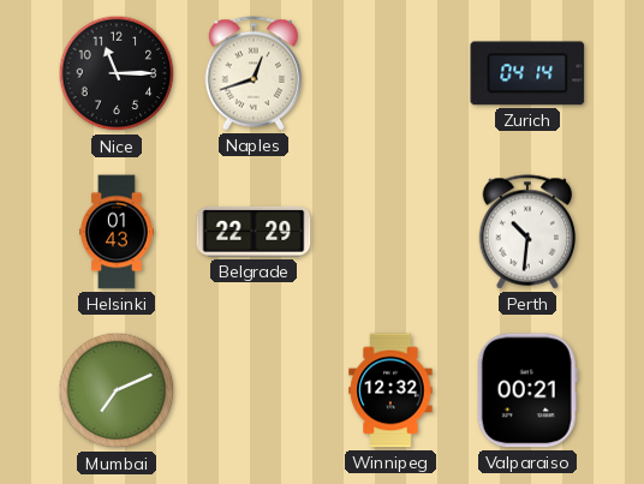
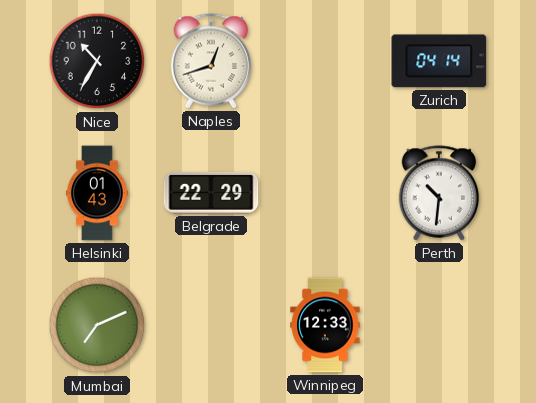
Nice: 11:15 -> 10:35
Winnipeg: 12:32 -> 12:33
Valparaiso: 00:21 -> none
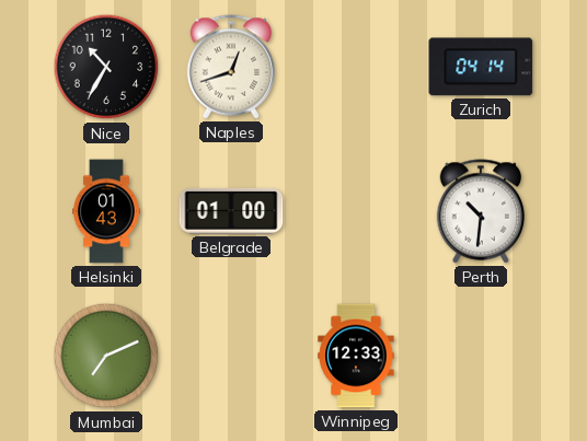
Belgrade: 22:29 -> 01:00
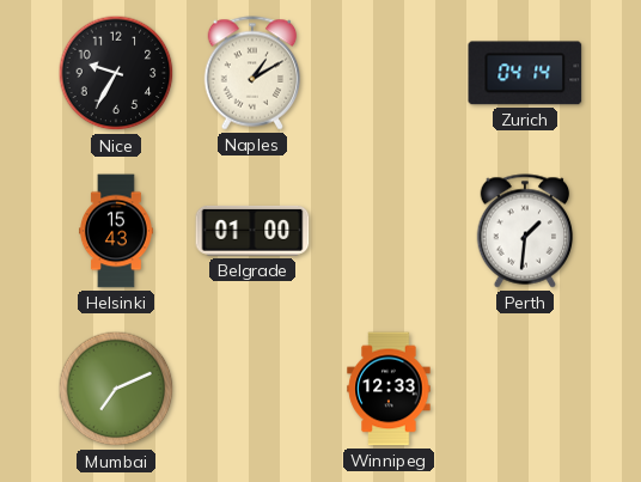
Nice: 10:35 -> 9:35
Naples: 12:42 -> 1:10
Helsinki: 01:43 -> 15:43
Perth: 10:31 -> 1:31
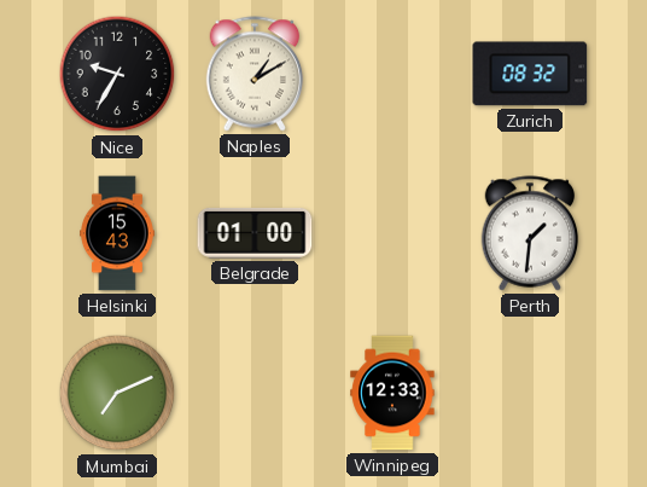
Zurich: 04:14 -> 08:32
